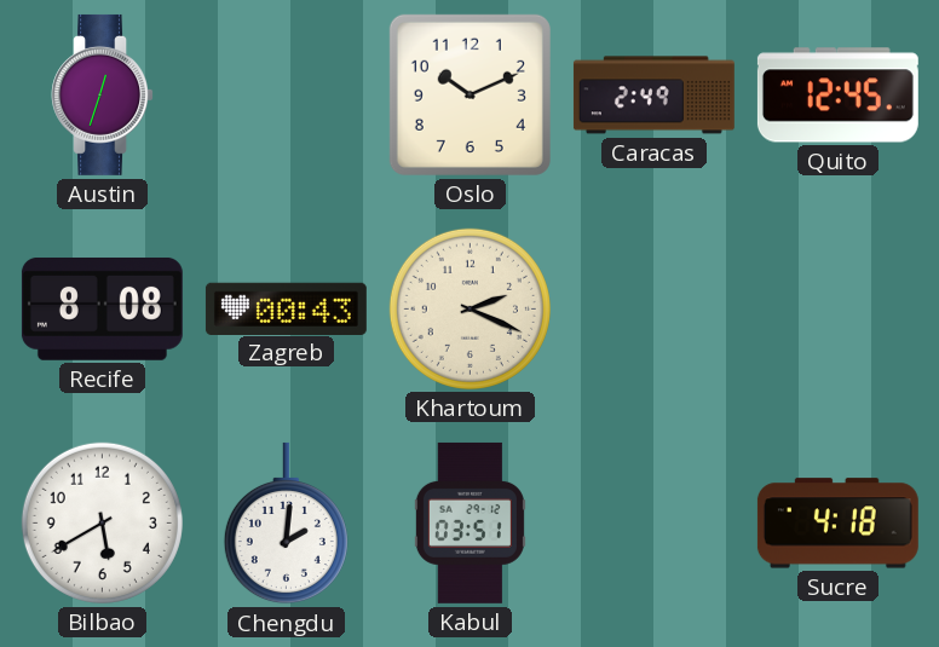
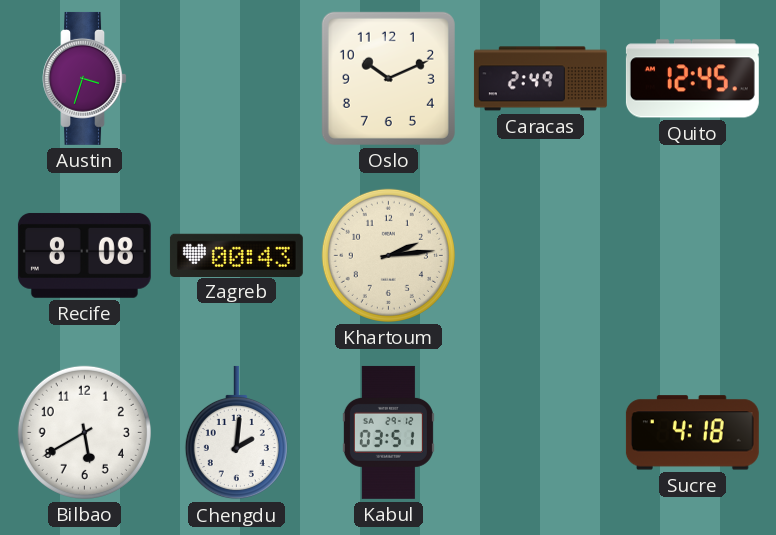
Austin: 12:33 -> 3:33
Khartoum: 2:19 -> 2:14
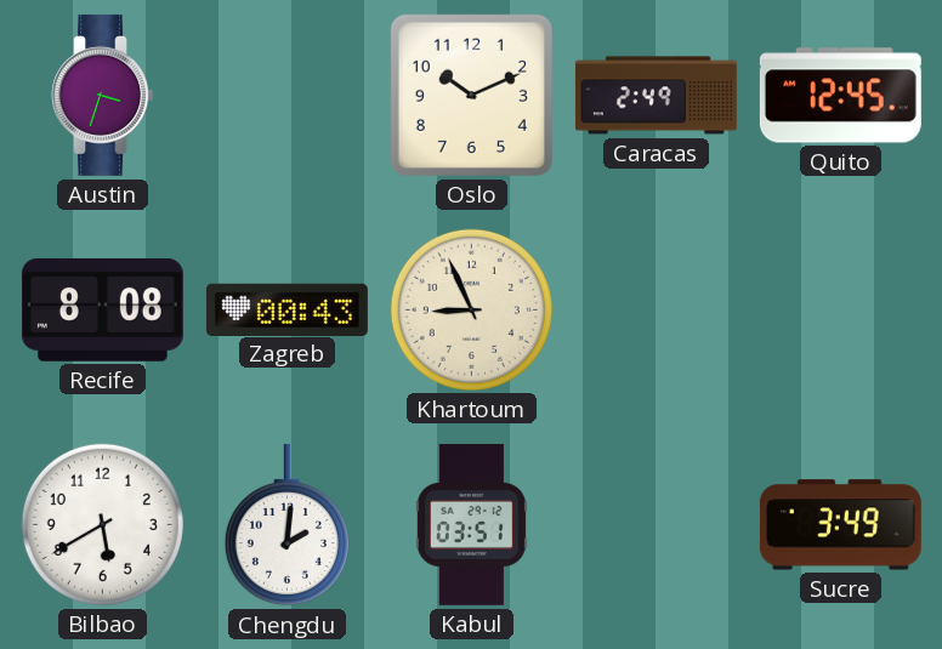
Khartoum: 2:14 -> 8:56
Sucre: 4:18 -> 3:49
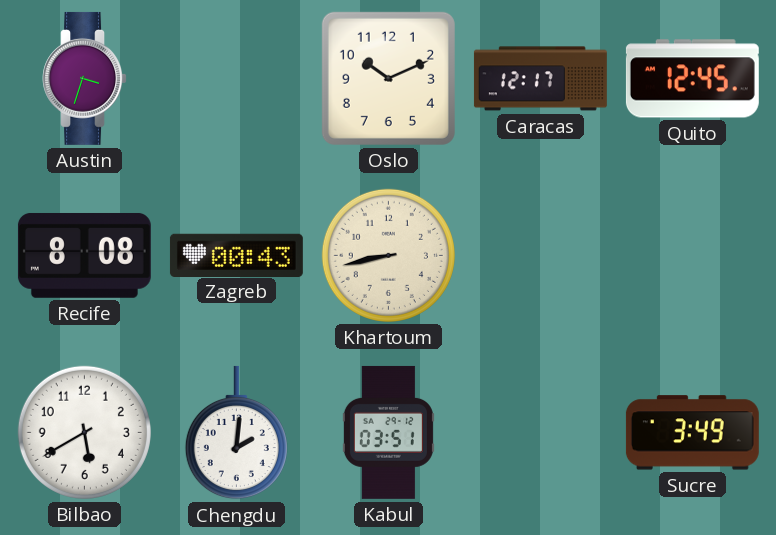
Caracas: 2:49 -> 12:17
Khartoum: 8:56 -> 8:43
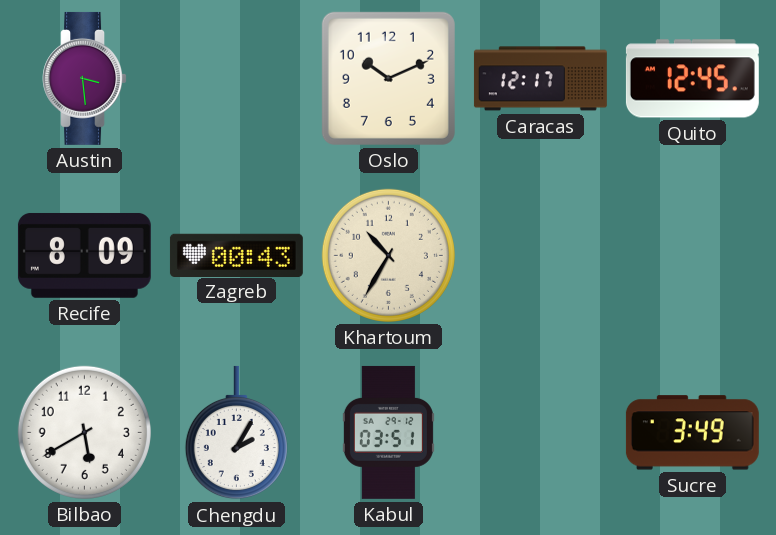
Austin: 3:33 -> 3:29
Recife: 8:08 -> 8:09
Khartoum: 8:43 -> 10:35
Chengdu: 2:01 -> 2:05
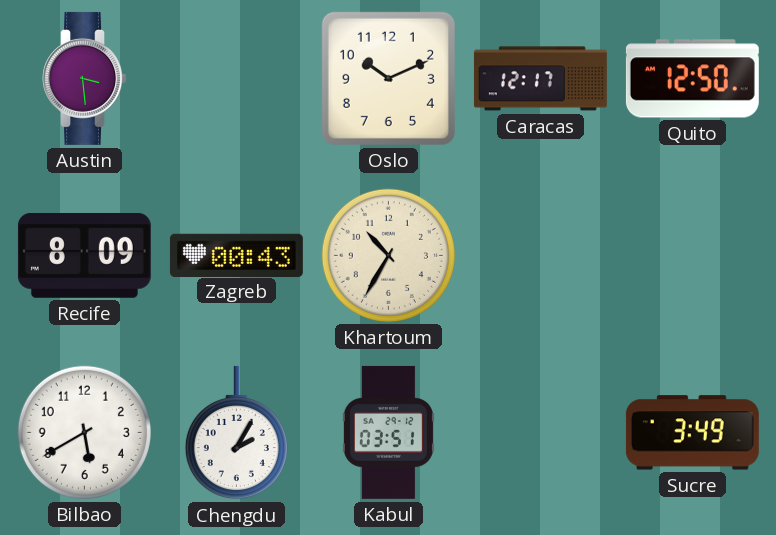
Quito: 12:45 -> 12:50
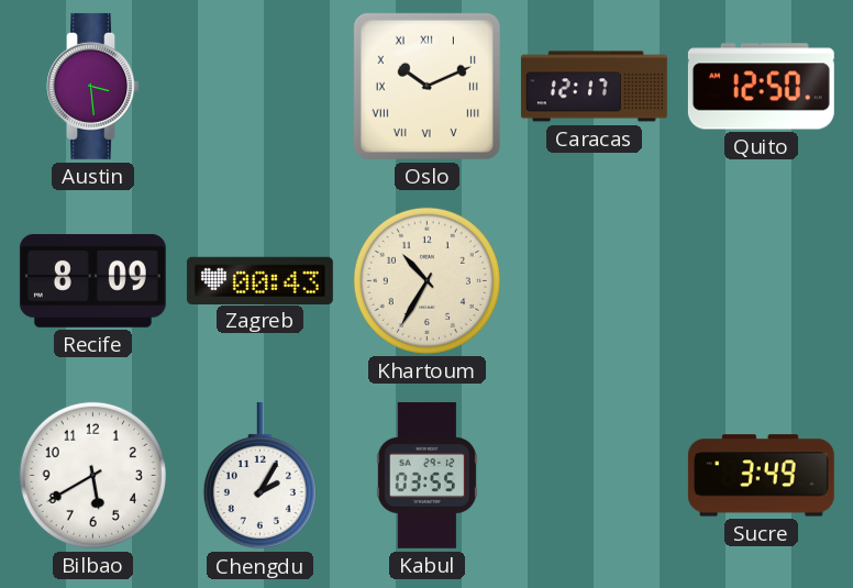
Oslo numerals: Arabic -> Roman
Kabul: 03:51 -> 03:55
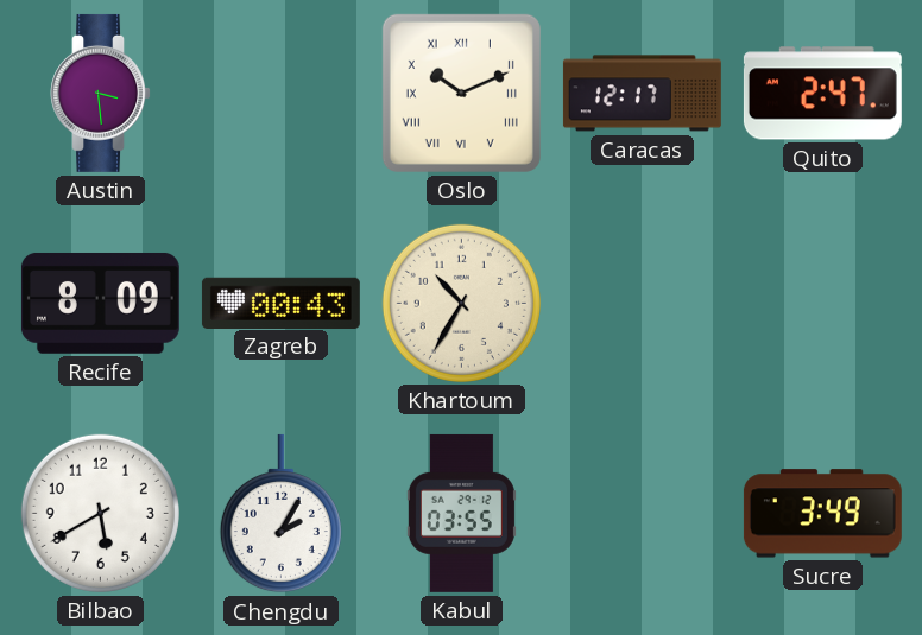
Quito: 12:50 -> 2:47
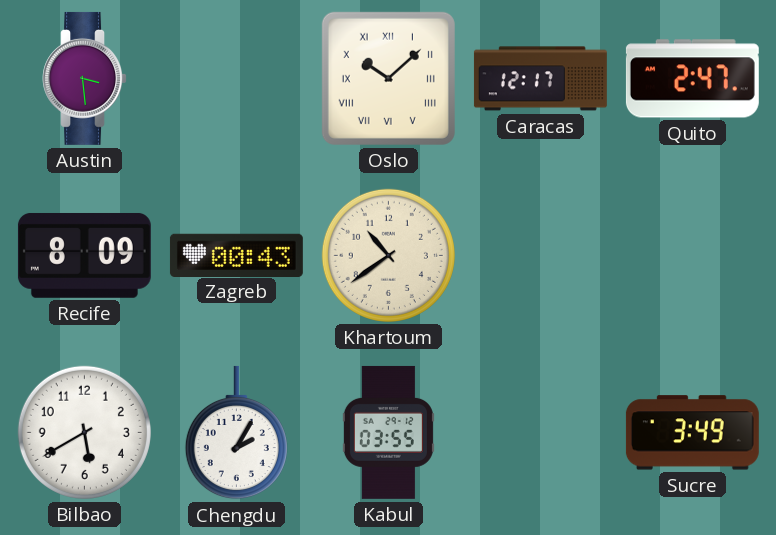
Oslo: 10:11 -> 10:08
Khartoum: 10:35 -> 10:39
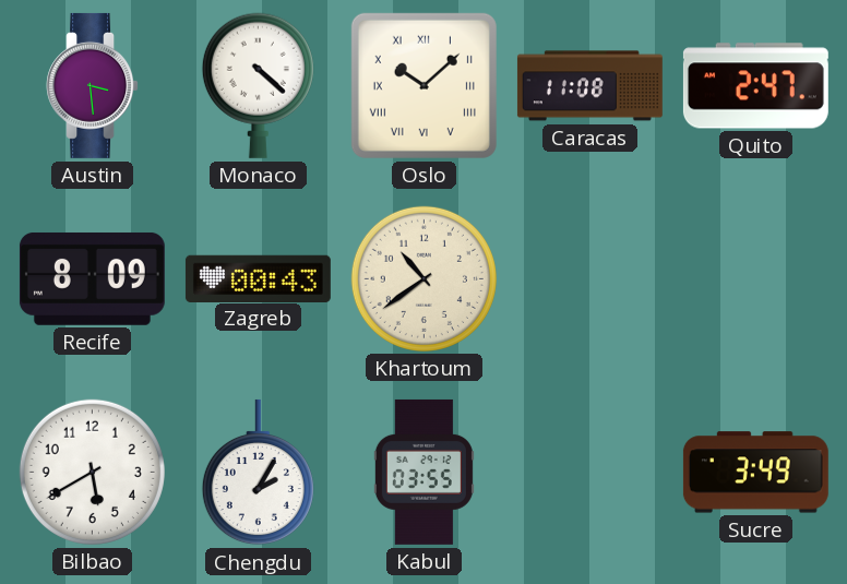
Monaco: none -> 4:22
Caracas: 12:17 -> 11:08
